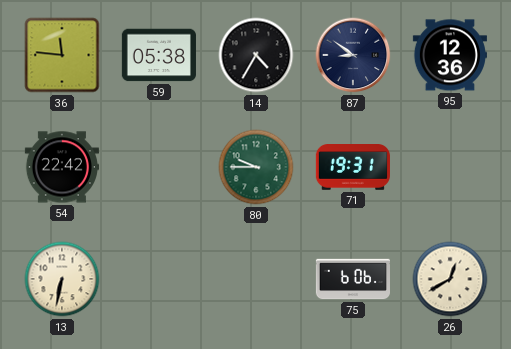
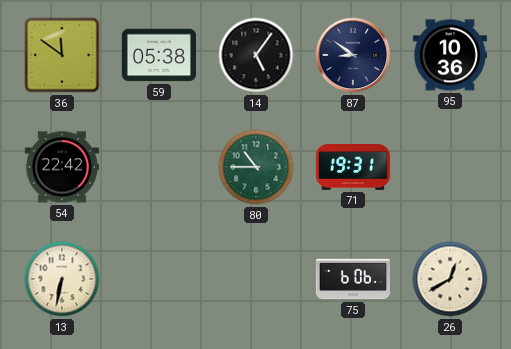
36: 11:46 -> 11:51
14: 4:35 -> 5:06
95: 12:36 -> 10:36
80: 9:45 -> 10:45
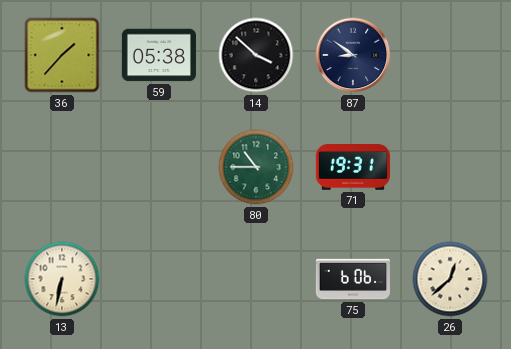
36: 11:51 -> 1:37
14: 5:06 -> 3:52
95: 10:36 -> none
54: 22:42 -> none
26: 12:40 -> 12:38
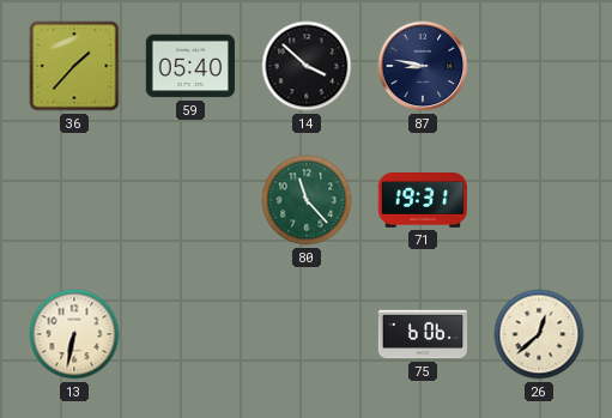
59: 05:38 -> 05:40
87: 8:51 -> 8:47
80: 10:45 -> 11:23
